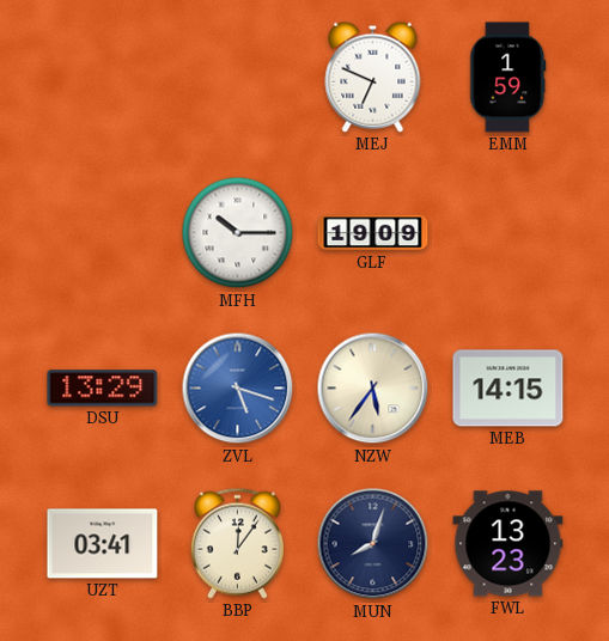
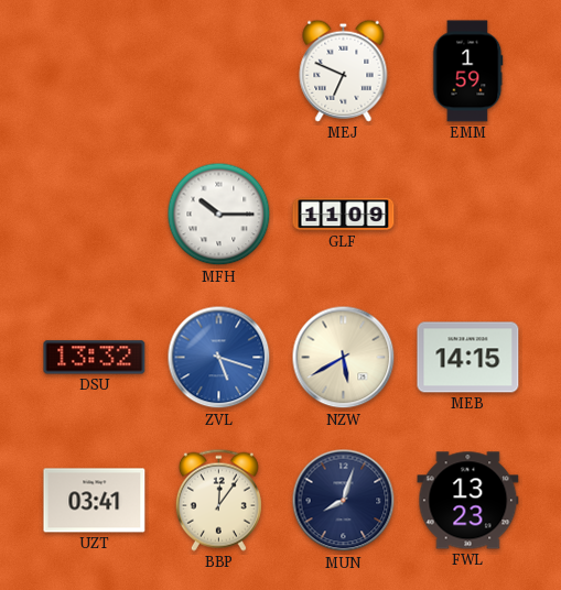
GLF: 19:09 -> 11:09
DSU: 13:29 -> 13:32
NZW: 5:36 -> 5:40
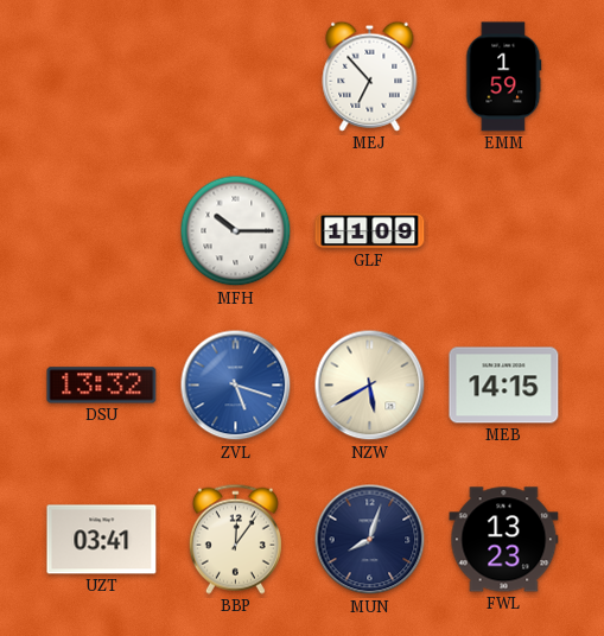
MEJ: 6:49 -> 6:53
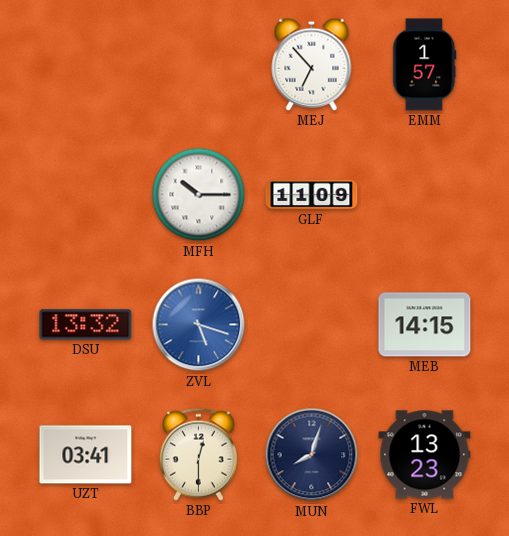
EMM: 1:59 -> 1:57
NZW: 5:40 -> none
BBP: 12:06 -> 12:30
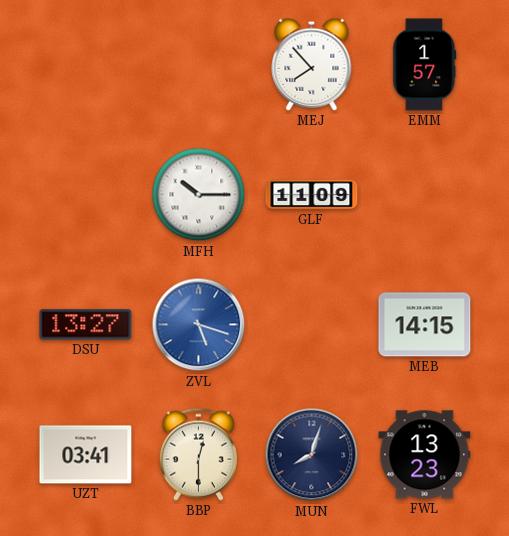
MEJ: 6:53 -> 7:53
DSU: 13:32 -> 13:27
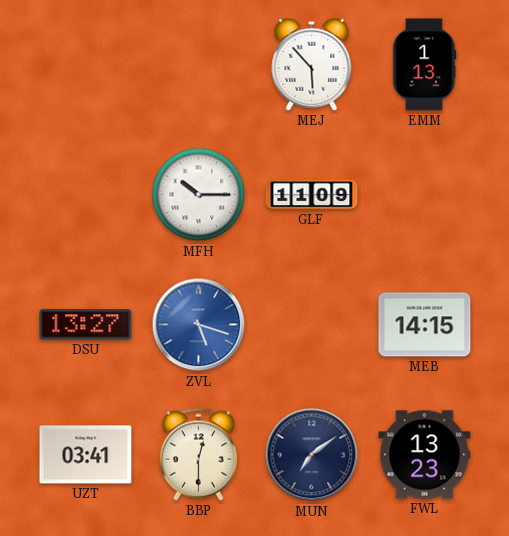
MEJ: 7:53 -> 5:53
EMM: 1:57 -> 1:13
MUN: 8:03 -> 7:09
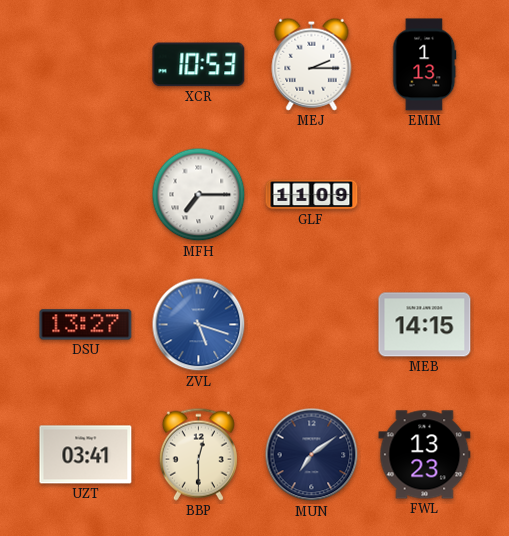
XCR: none -> 10:53
MEJ: 5:53 -> 2:15
MFH: 10:15 -> 7:15
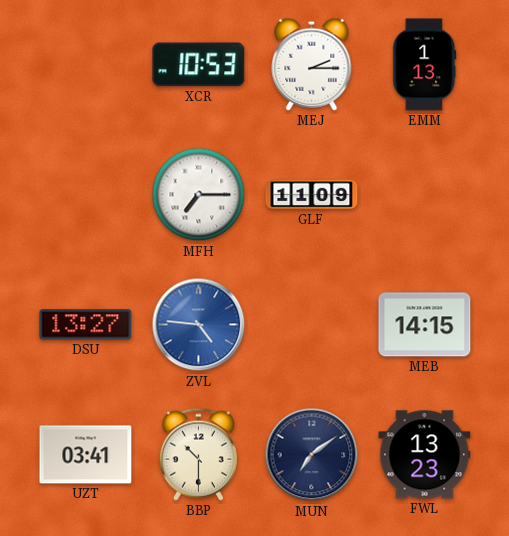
ZVL: 5:18 -> 4:46
BBP: 12:30 -> 10:30
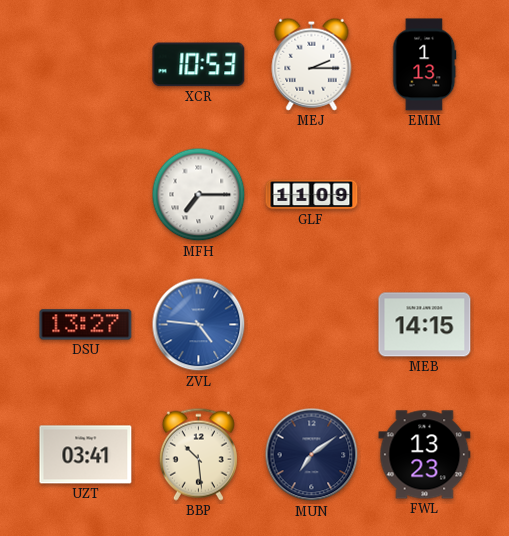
BBP: 10:30 -> 10:29
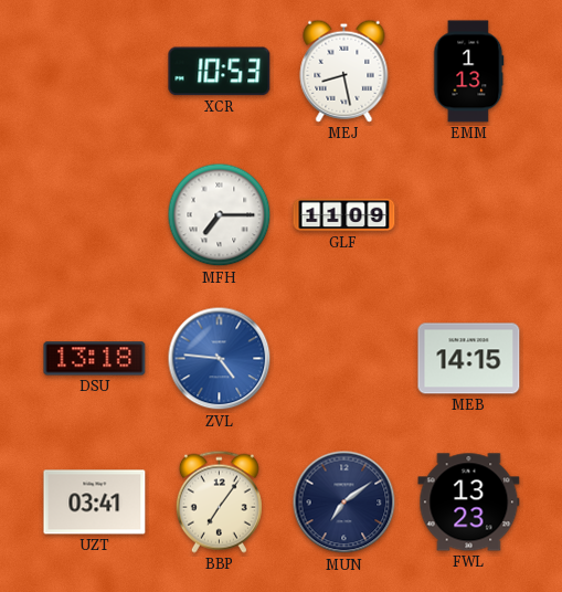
MEJ: 2:15 -> 8:28
DSU: 13:27 -> 13:18
BBP: 10:29 -> 7:06
